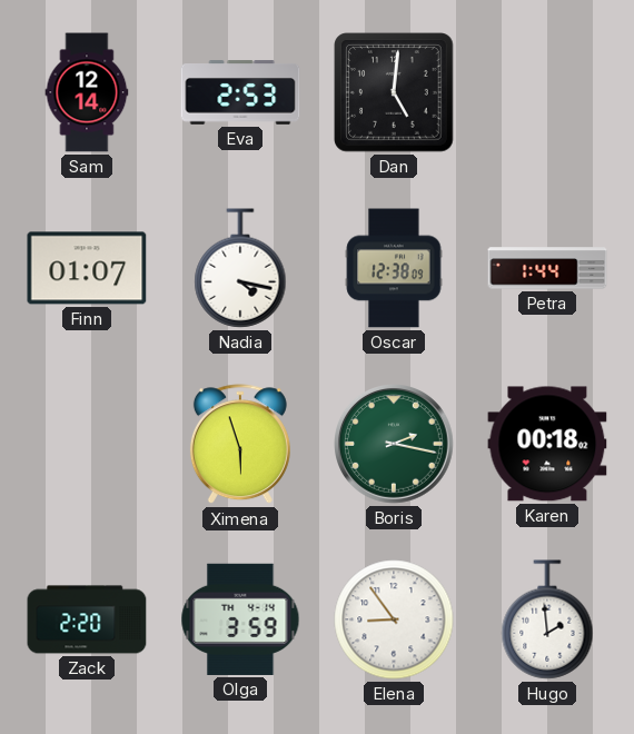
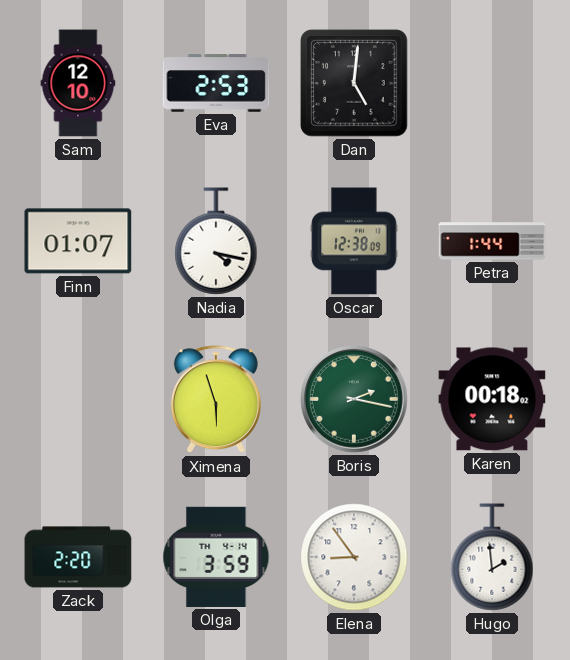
Sam: 12:14 -> 12:10
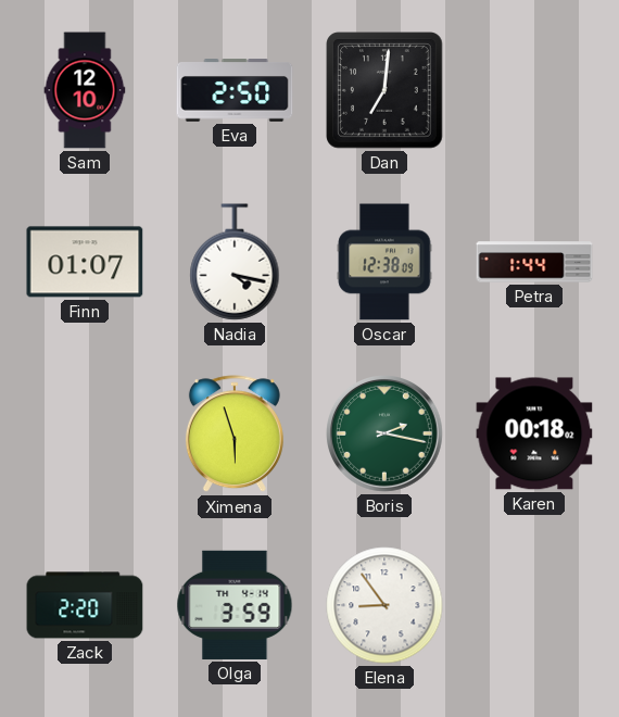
Eva: 2:53 -> 2:50
Dan: 5:01 -> 7:01
Hugo: 1:59 -> none
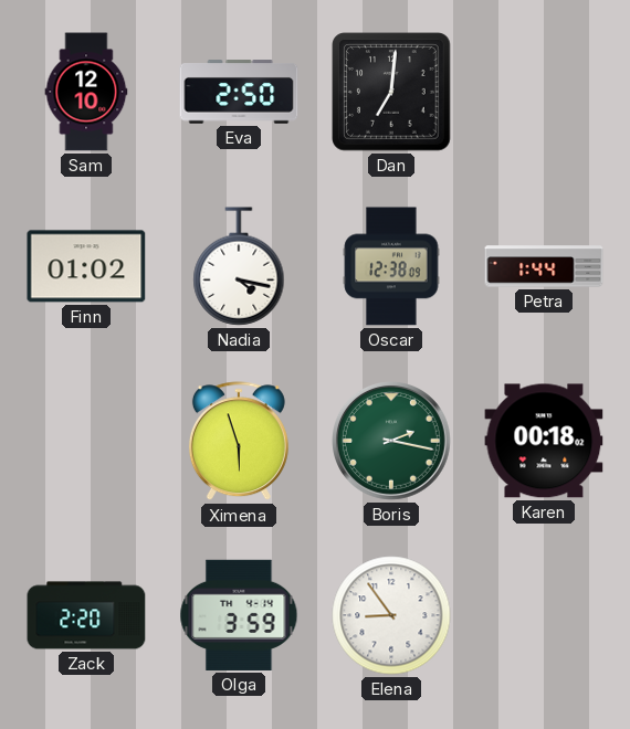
Finn: 01:07 -> 01:02
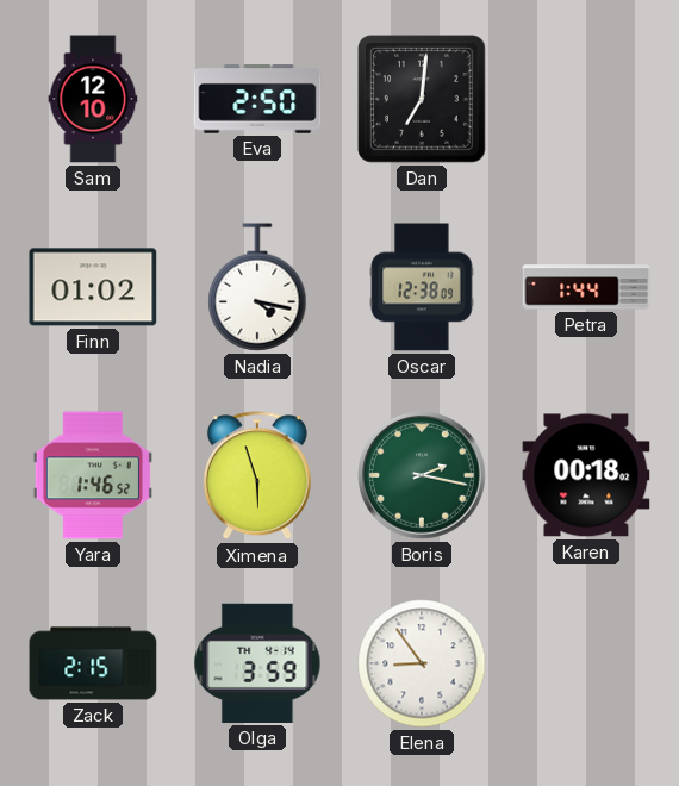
Yara: none -> 1:46
Zack: 2:20 -> 2:15
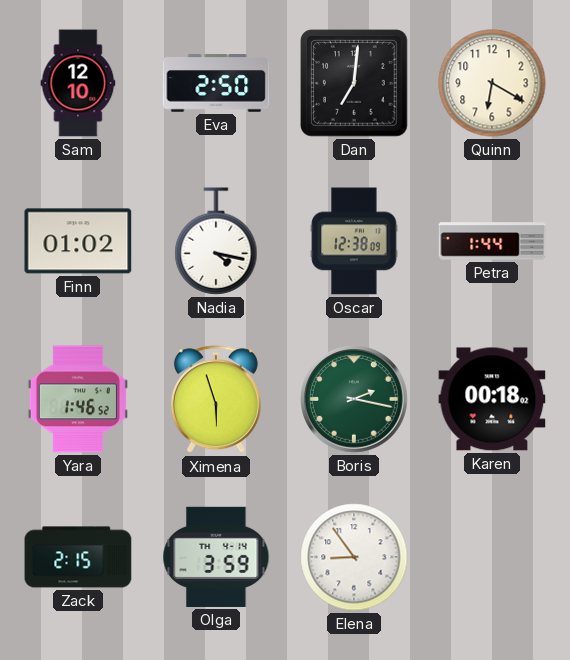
Quinn: none -> 6:20
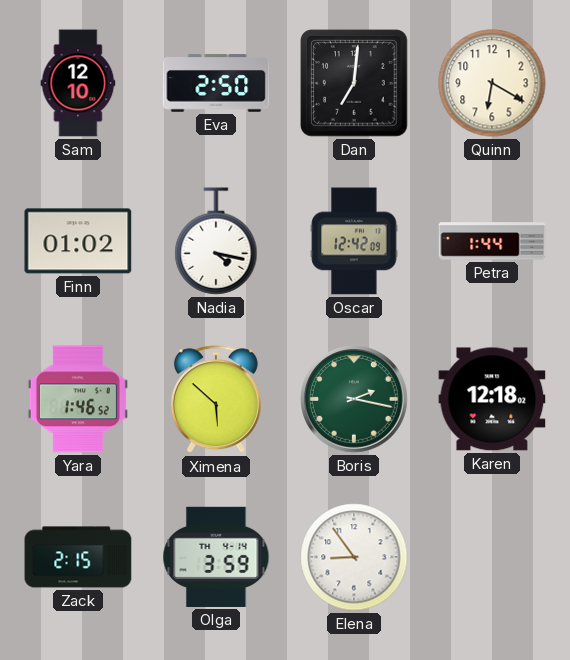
Oscar: 12:38 -> 12:42
Ximena: 5:57 -> 5:52
Karen: 00:18 -> 12:18
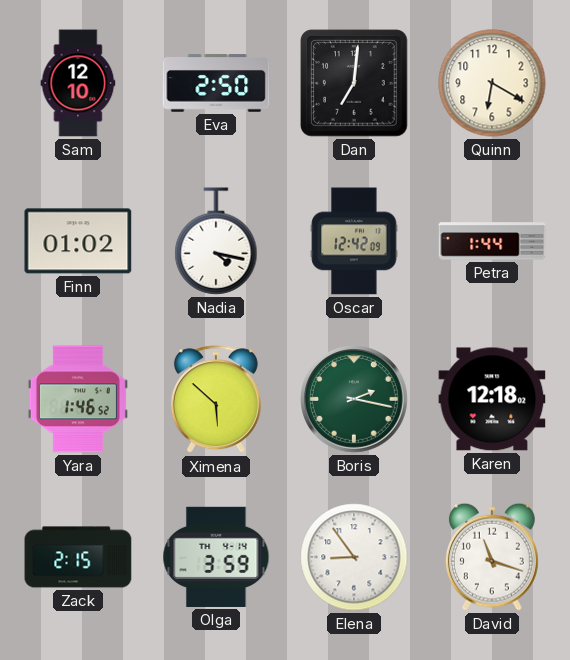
David: none -> 11:18
